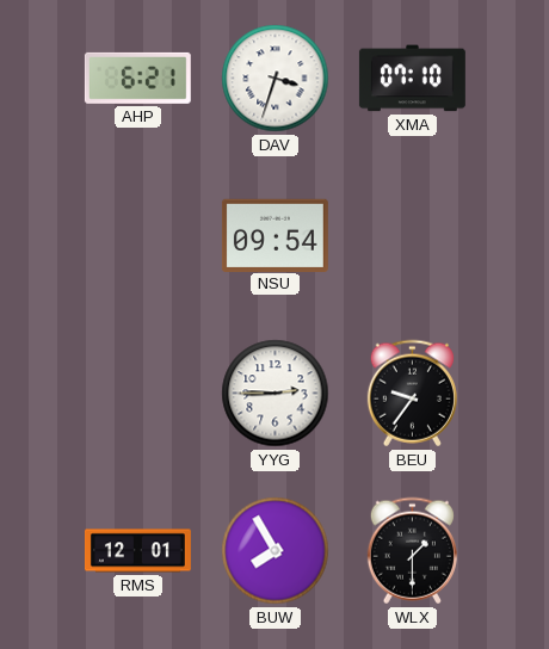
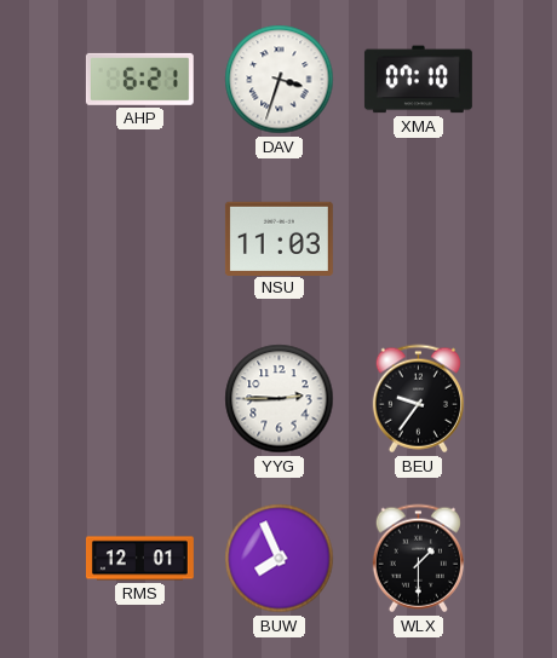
NSU: 09:54 -> 11:03
BUW: 7:55 -> 7:56
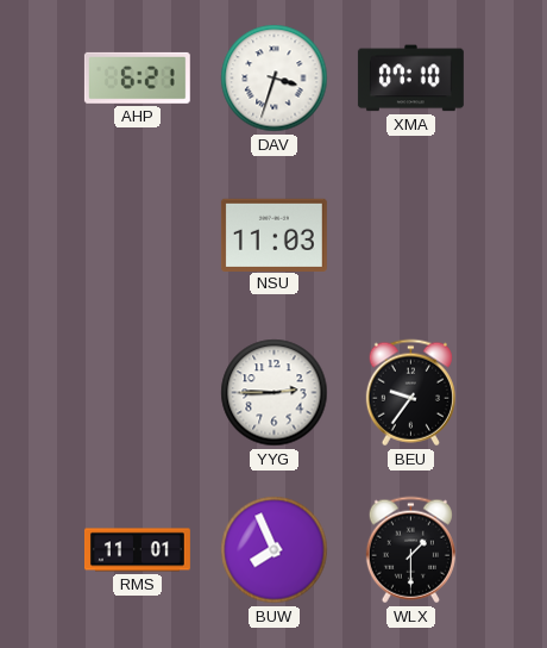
RMS: 12:01 -> 11:01
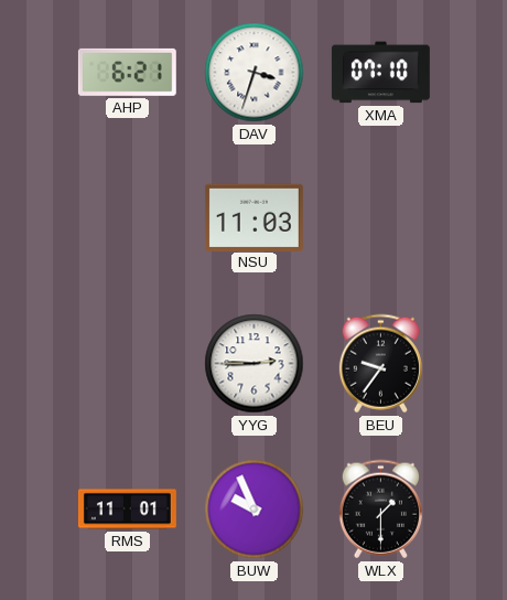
BUW: 7:56 -> 9:56
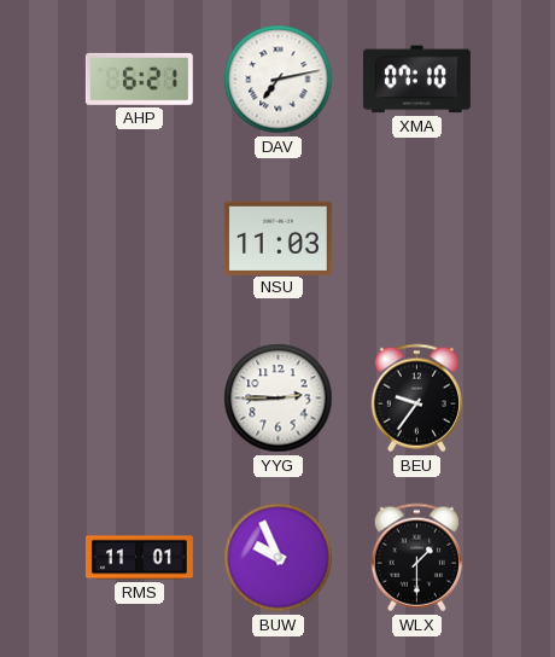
DAV: 3:33 -> 7:13
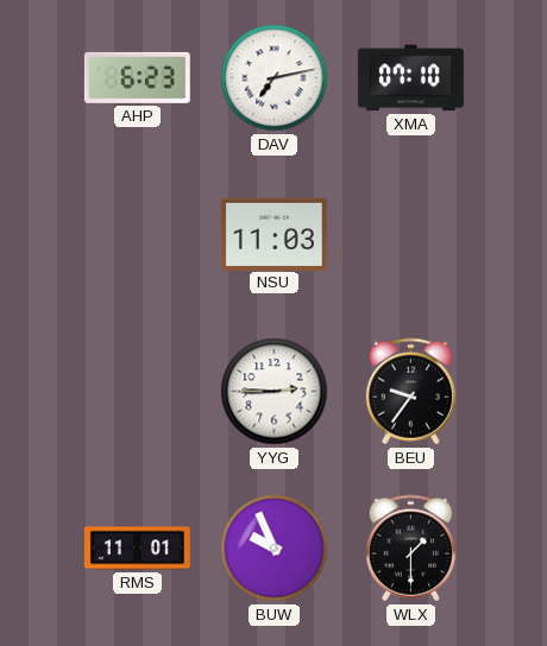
AHP: 6:21 -> 6:23
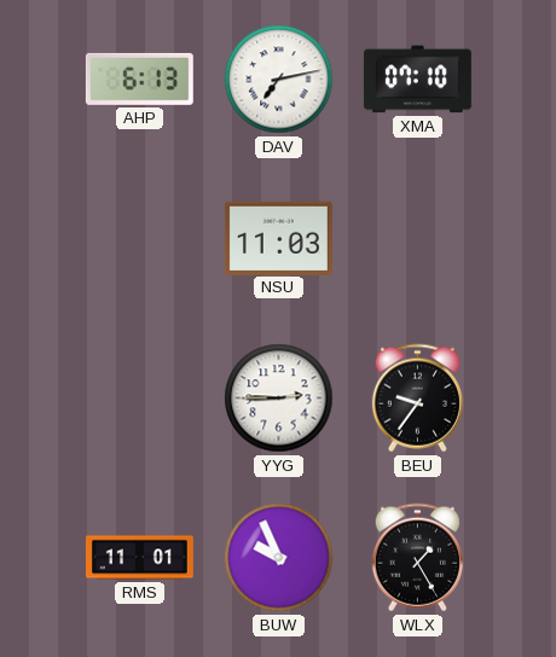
AHP: 6:23 -> 6:13
WLX: 1:30 -> 1:25
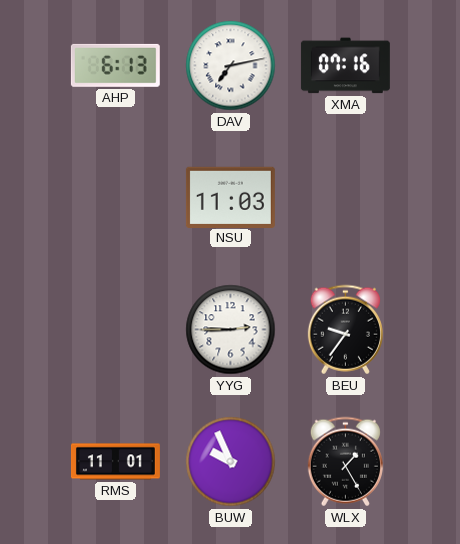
XMA: 07:10 -> 07:16
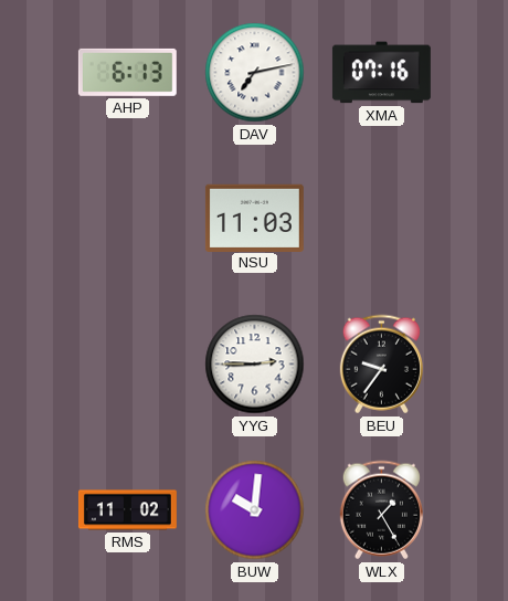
RMS: 11:01 -> 11:02
BUW: 9:56 -> 10:01
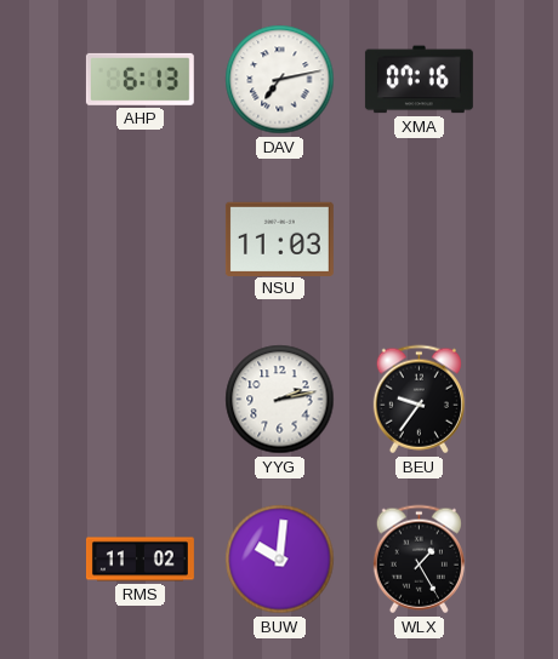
YYG: 2:45 -> 2:13
